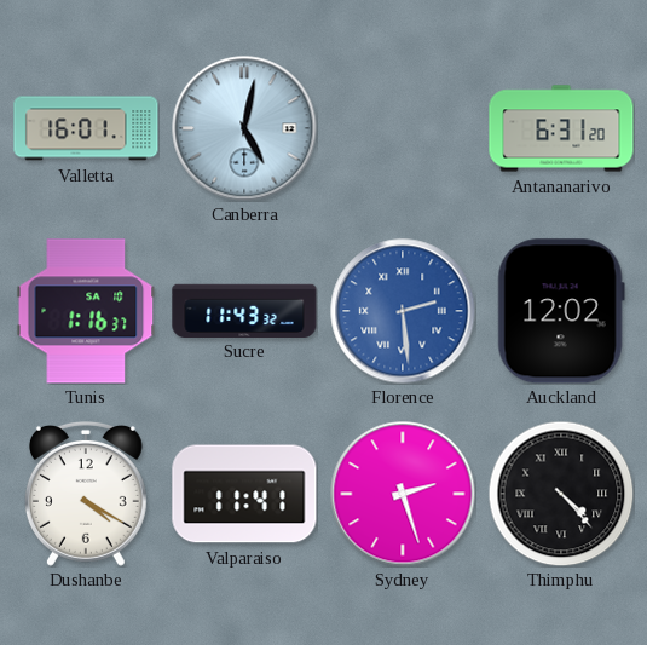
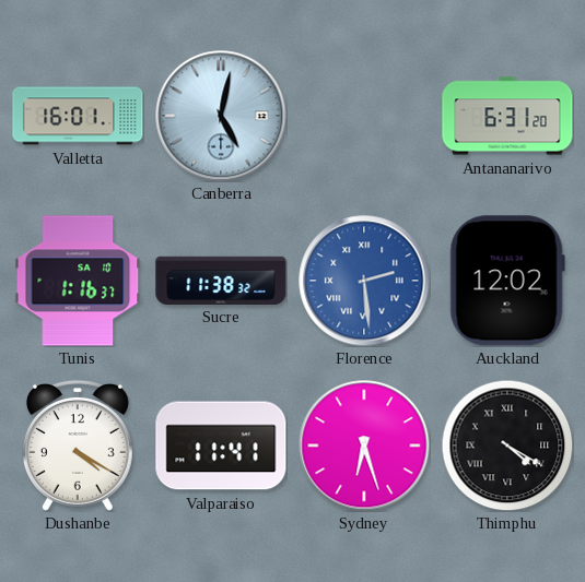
Sucre: 11:43 -> 11:38
Sydney: 2:27 -> 6:27
Thimphu: 4:23 -> 4:20
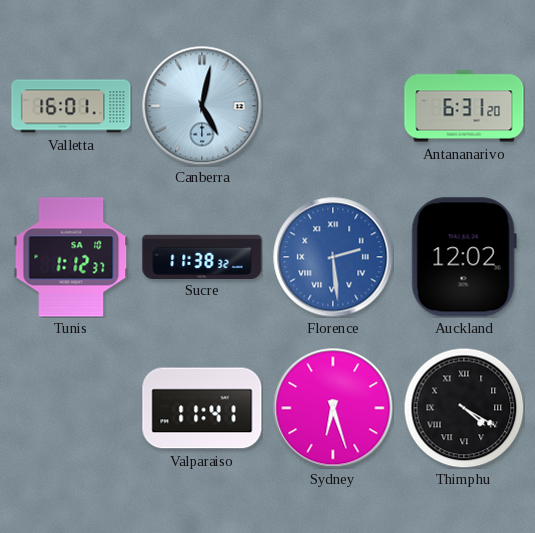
Tunis: 1:16 -> 1:12
Dushanbe: 4:20 -> none
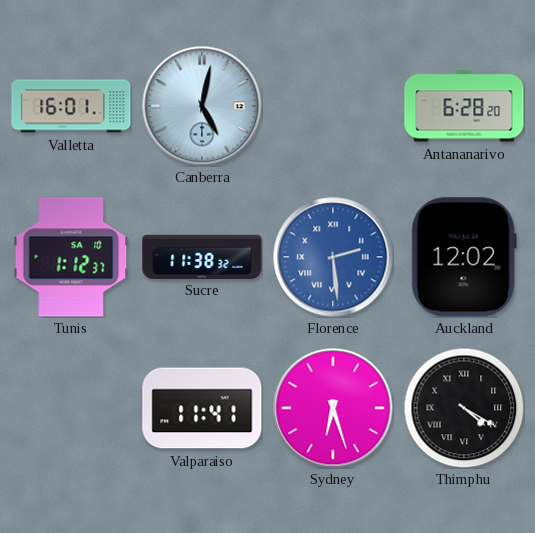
Antananarivo: 6:31 -> 6:28
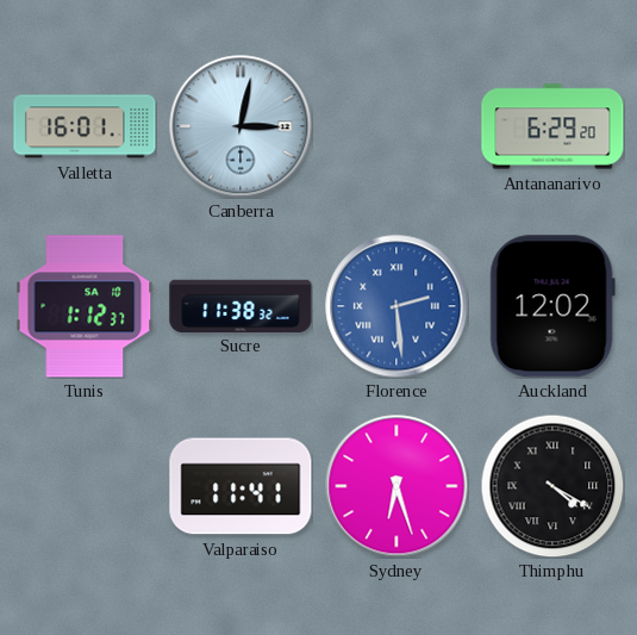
Canberra: 5:02 -> 3:02
Antananarivo: 6:28 -> 6:29
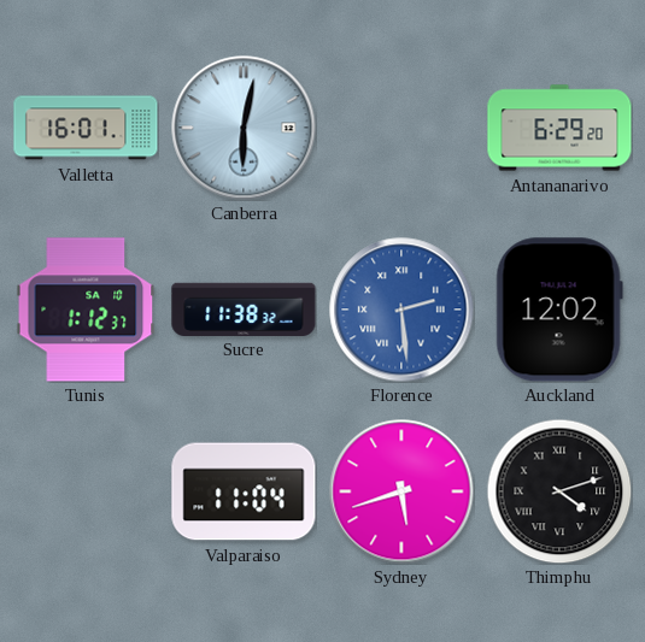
Canberra: 3:02 -> 6:02
Valparaiso: 11:41 -> 11:04
Sydney: 6:27 -> 5:42
Thimphu: 4:20 -> 4:12
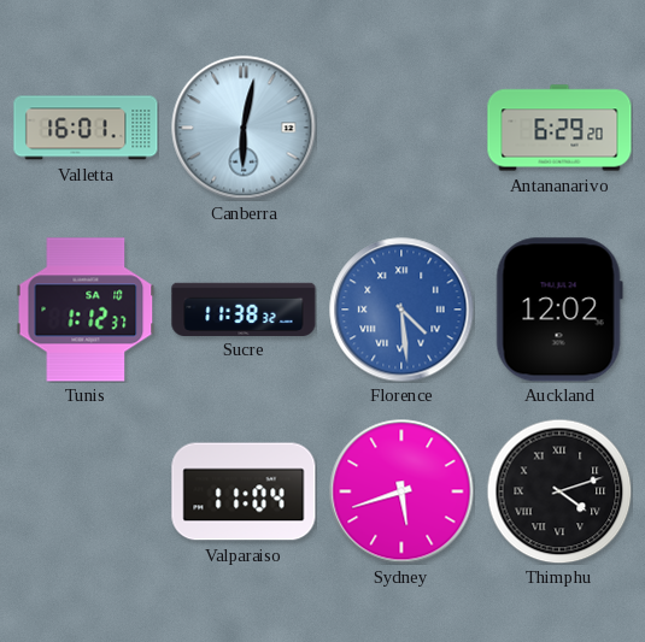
Florence: 2:29 -> 4:29
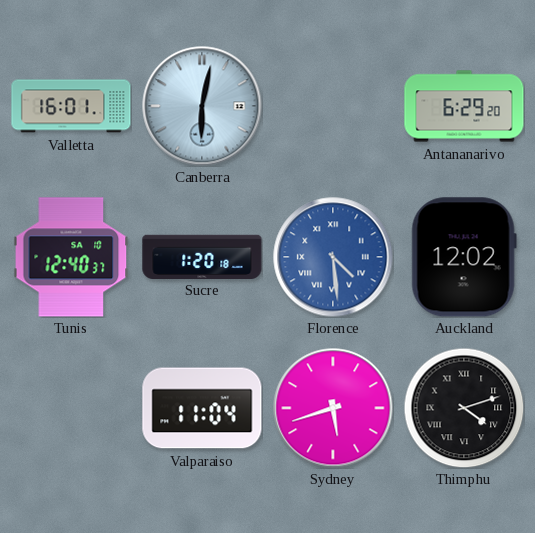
Tunis: 1:12 -> 12:40
Sucre: 11:38 -> 1:20
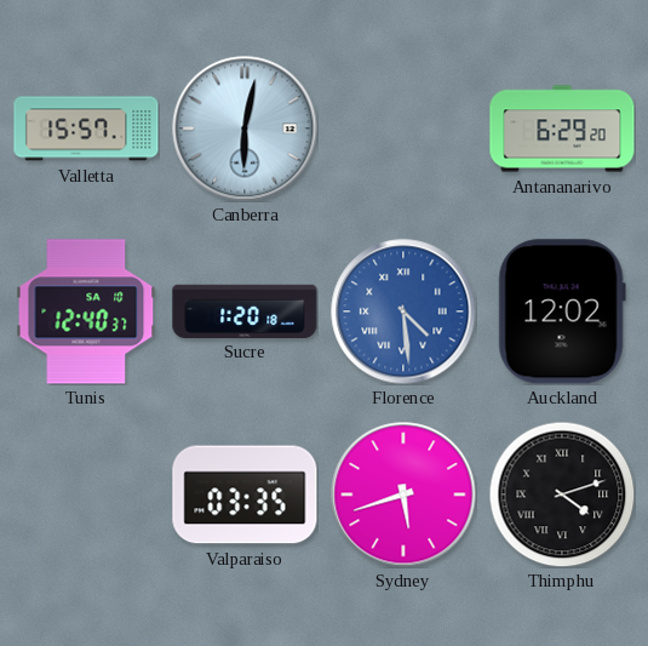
Valletta: 16:01 -> 15:57
Valparaiso: 11:04 -> 03:35
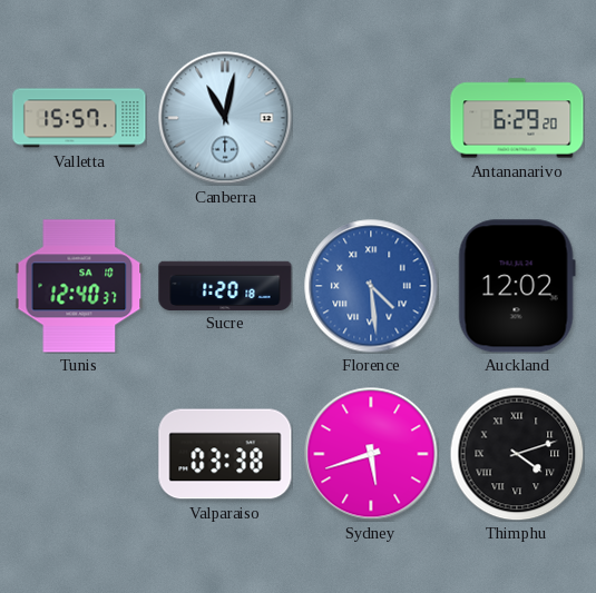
Canberra: 6:02 -> 11:02
Valparaiso: 03:35 -> 03:38
